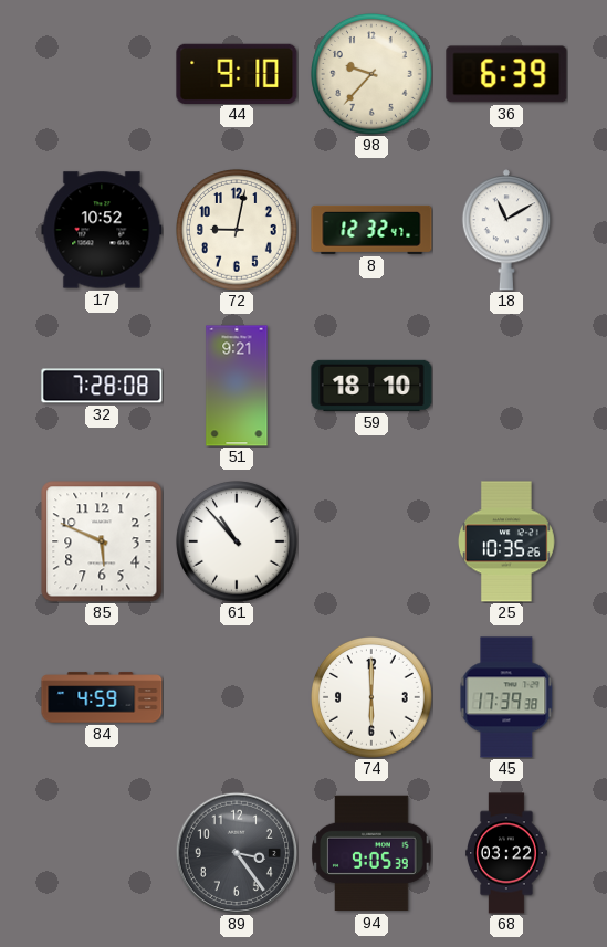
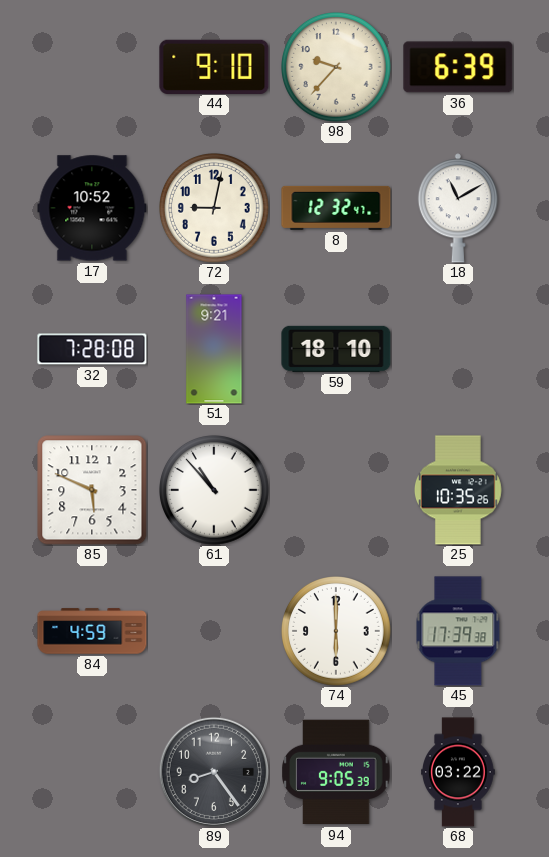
89: 3:24 -> 8:24
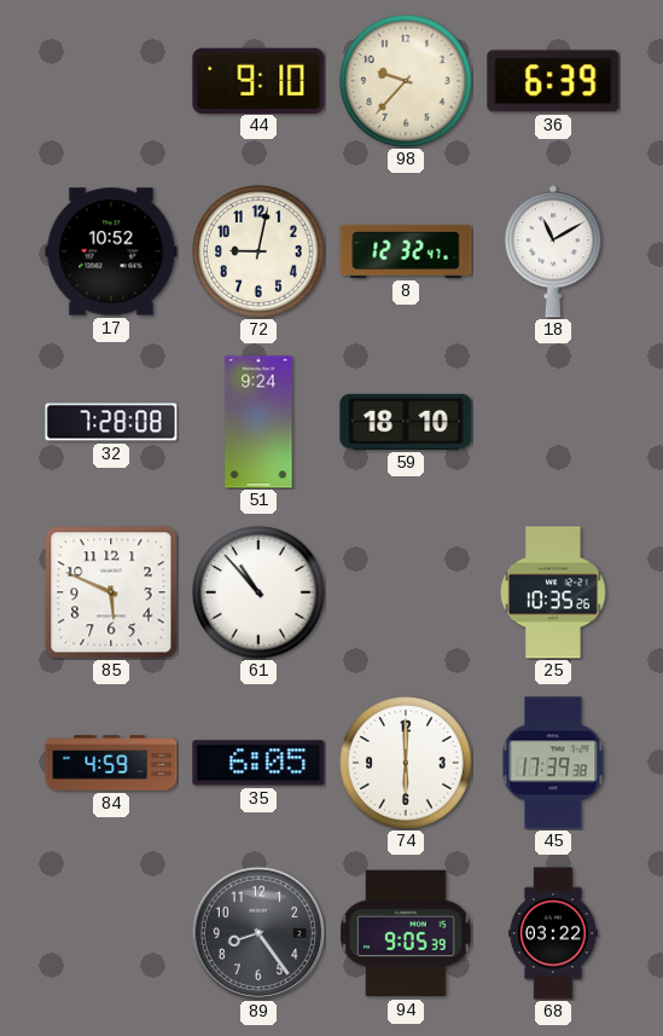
51: 9:21 -> 9:24
35: none -> 6:05
